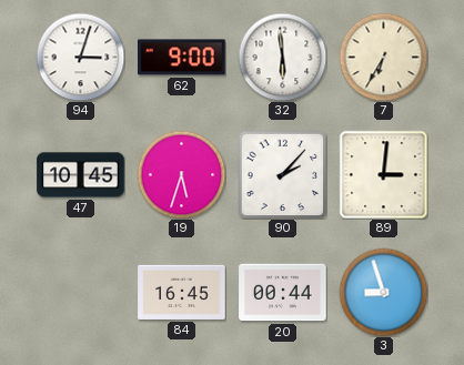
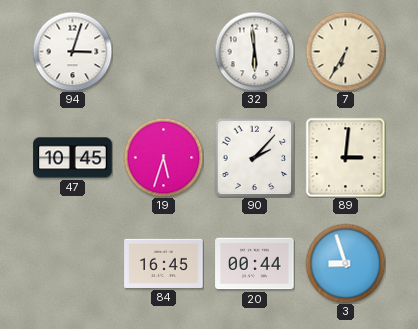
62: 9:00 -> none
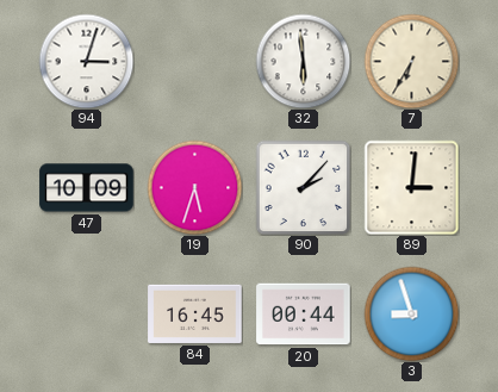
47: 10:45 -> 10:09
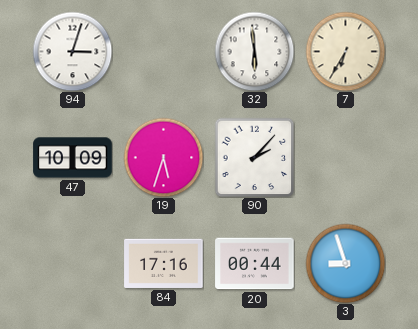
89: 3:01 -> none
84: 16:45 -> 17:16
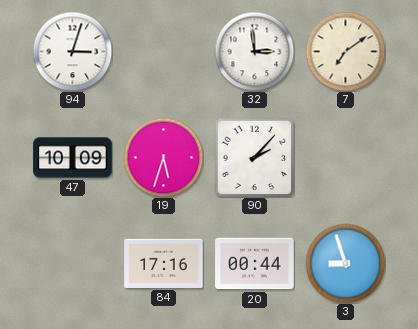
32: 5:59 -> 2:59
7: 6:35 -> 7:09
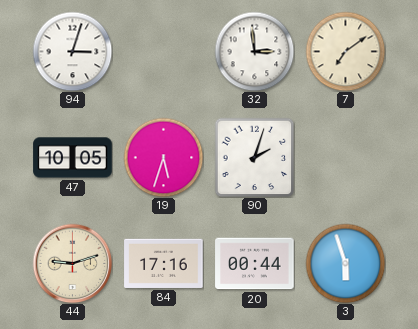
47: 10:09 -> 10:05
90: 2:07 -> 2:03
44: none -> 9:12
3: 8:57 -> 5:57
